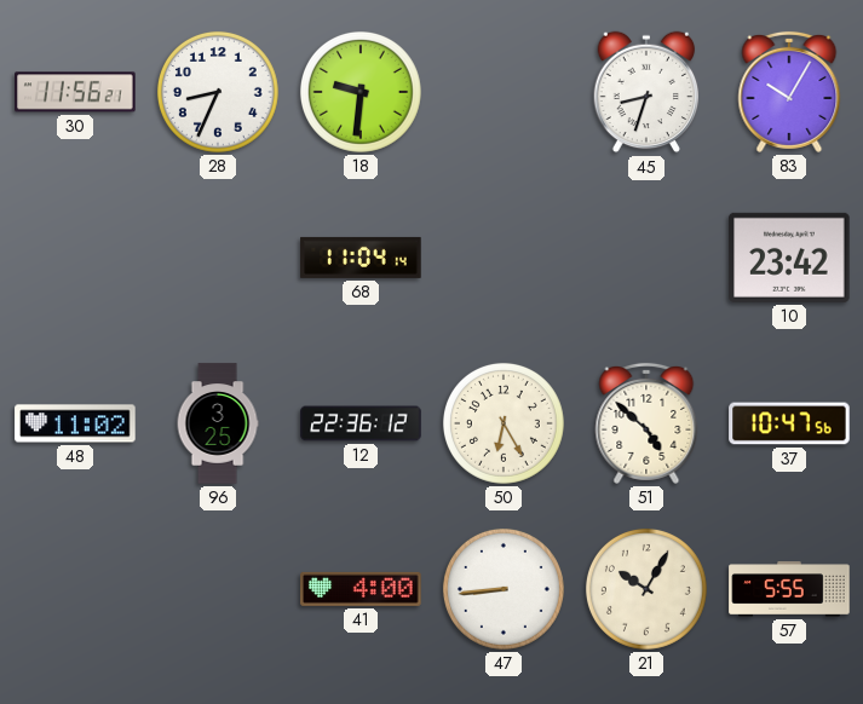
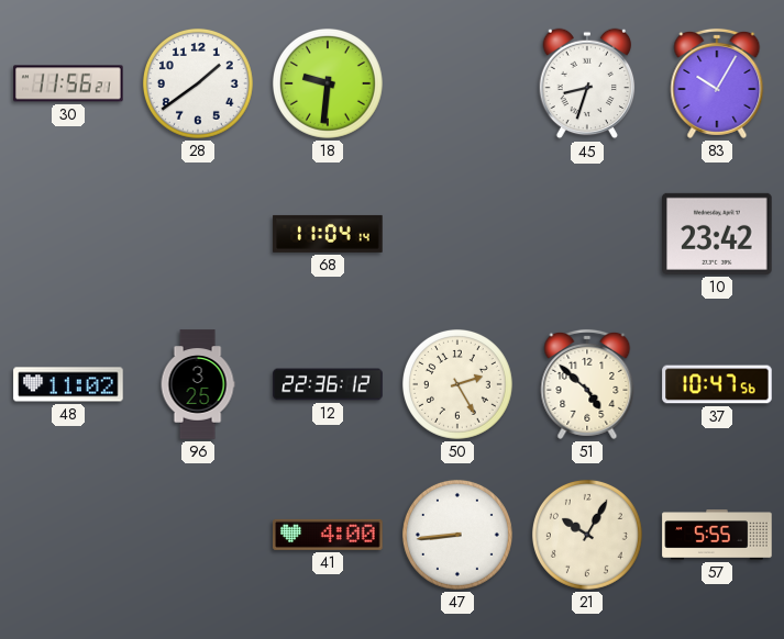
28: 8:34 -> 1:39
50: 6:25 -> 2:25
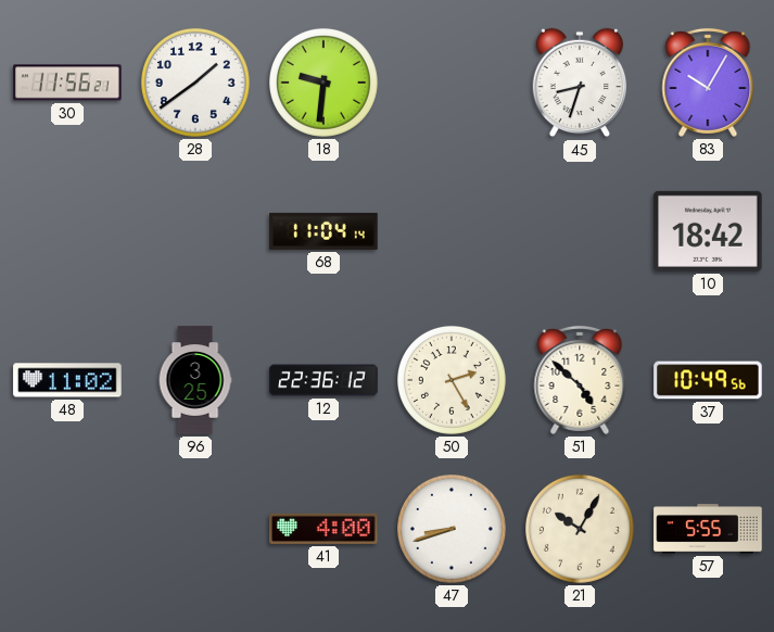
10: 23:42 -> 18:42
37: 10:47 -> 10:49
47: 8:44 -> 8:42
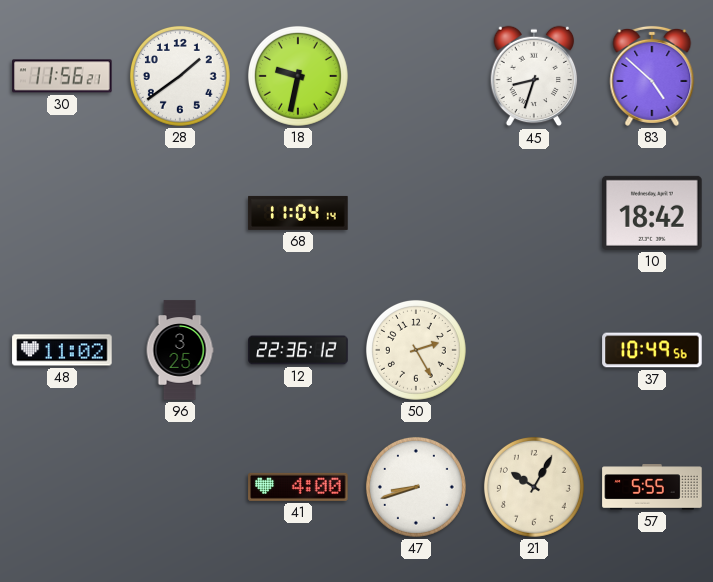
18: 9:31 -> 9:32
83: 10:05 -> 4:52
51: 4:52 -> none
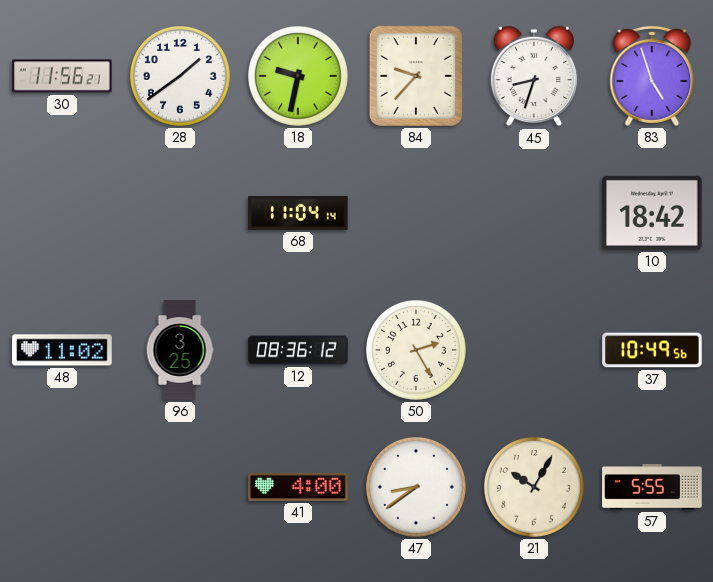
84: none -> 9:37
83: 4:52 -> 4:57
12: 22:36 -> 08:36
47: 8:42 -> 8:39
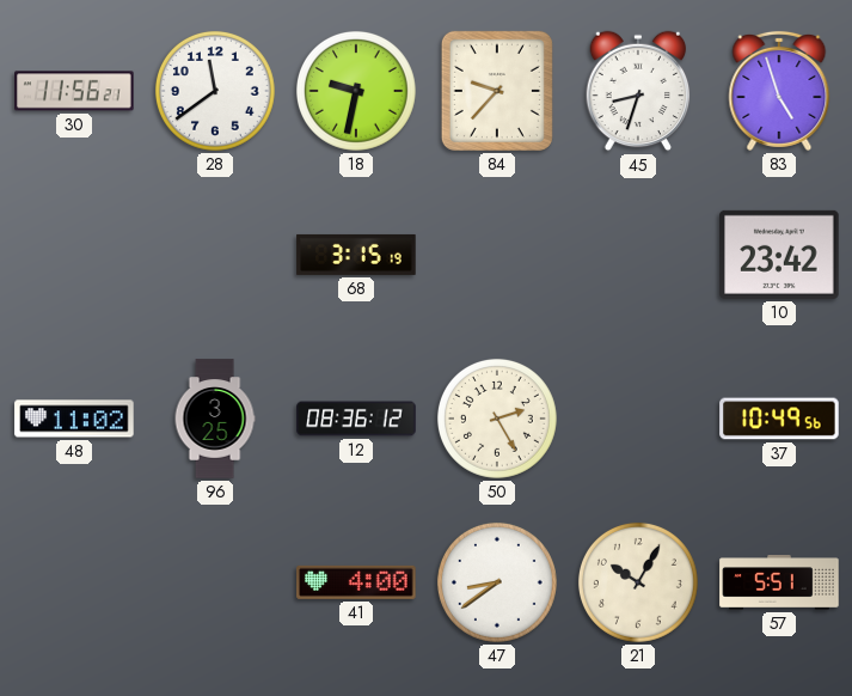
28: 1:39 -> 11:39
68: 11:04 -> 3:15
10: 18:42 -> 23:42
57: 5:55 -> 5:51
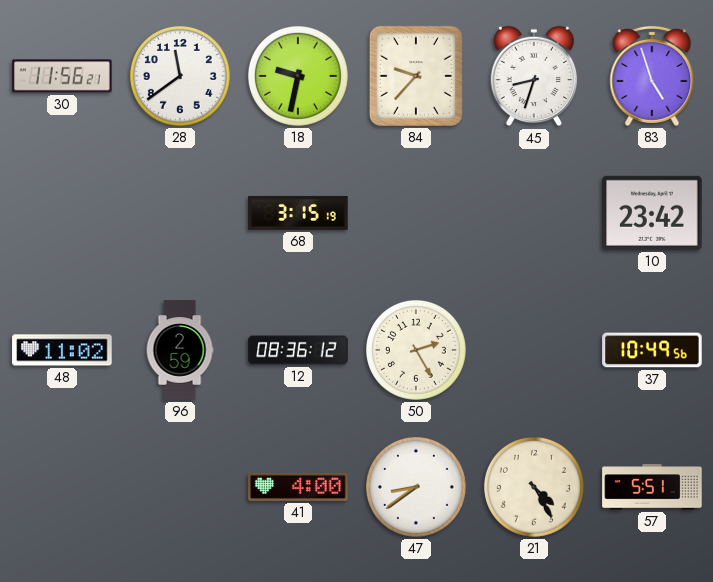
96: 3:25 -> 2:59
21: 10:05 -> 4:25
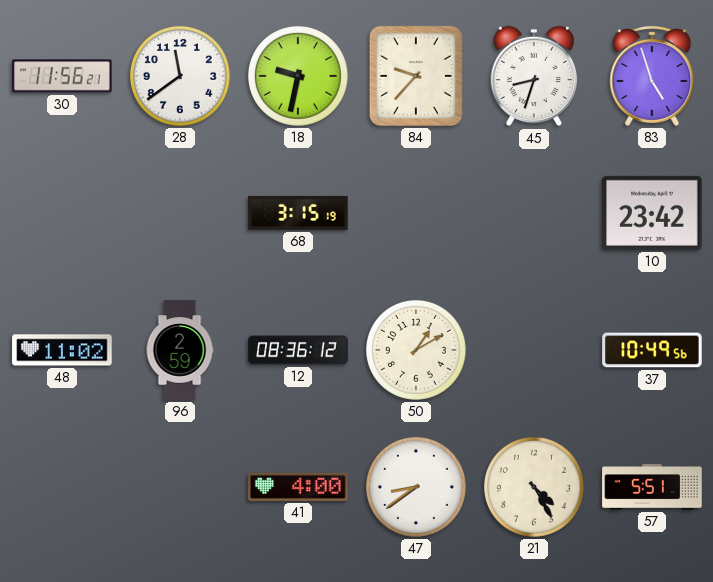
50: 2:25 -> 1:10
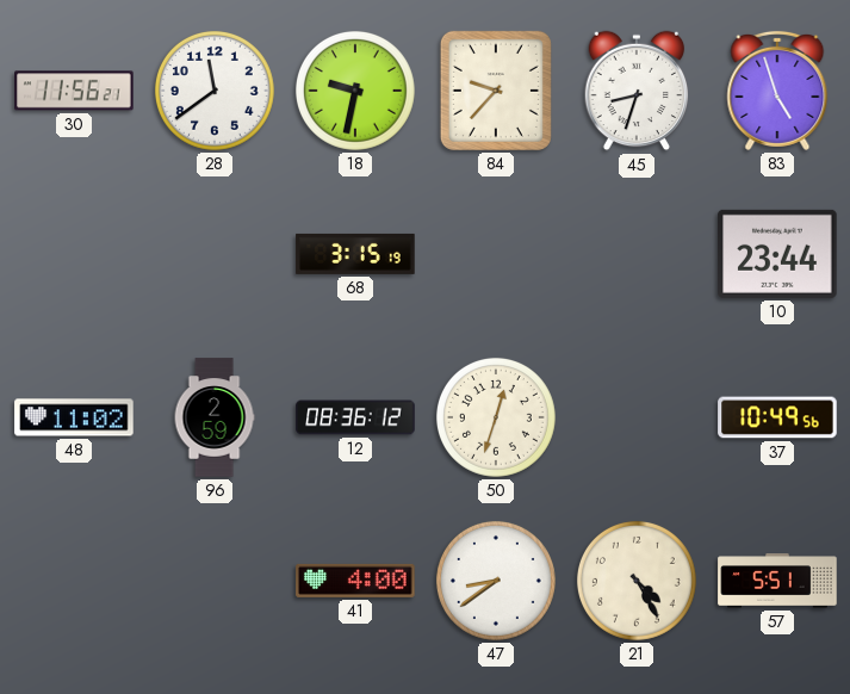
10: 23:42 -> 23:44
50: 1:10 -> 12:33
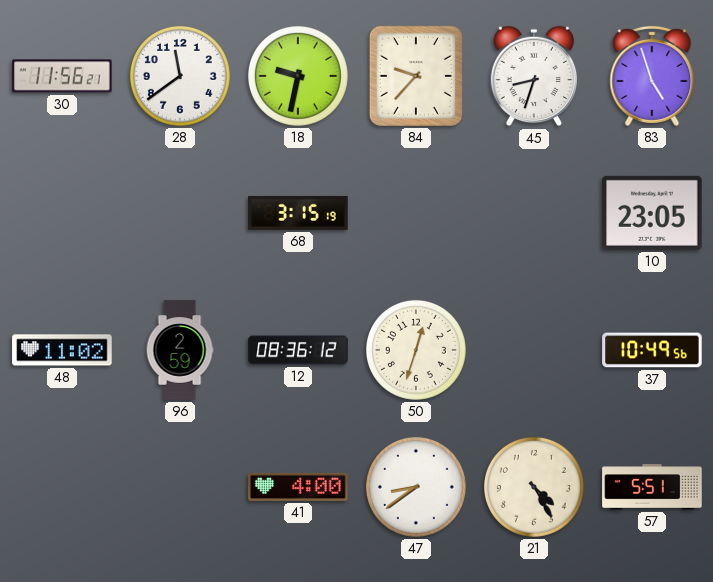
10: 23:44 -> 23:05
